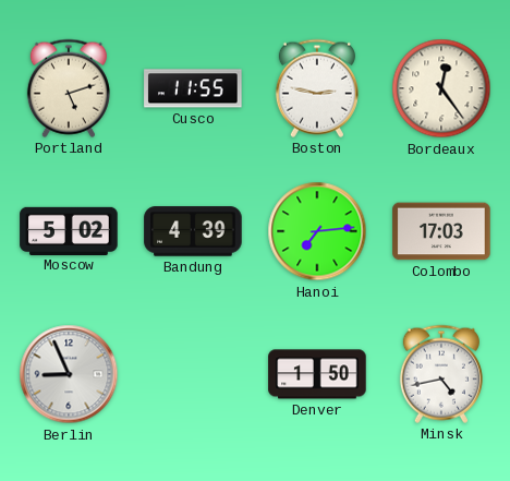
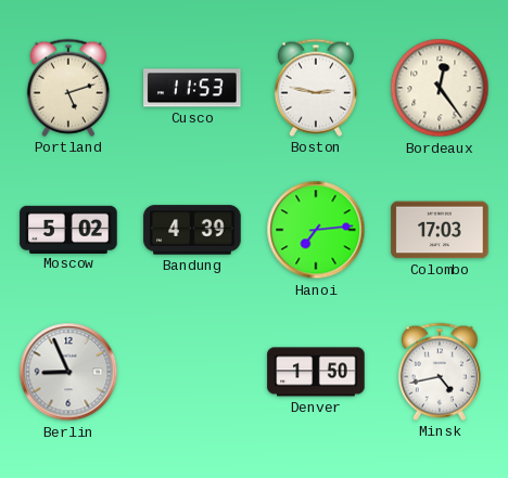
Cusco: 11:55 -> 11:53
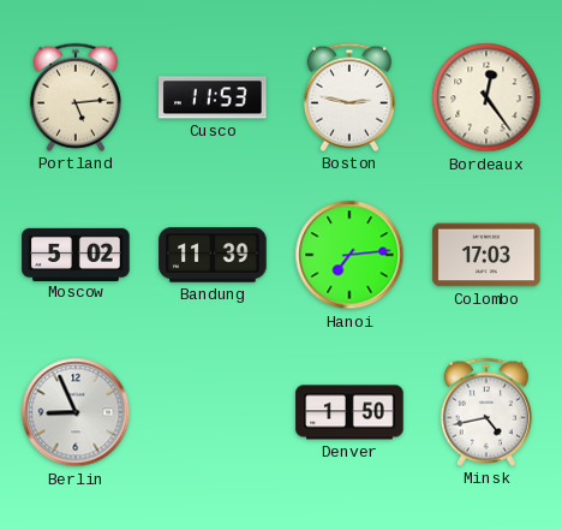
Portland: 5:12 -> 5:14
Bandung: 4:39 -> 11:39
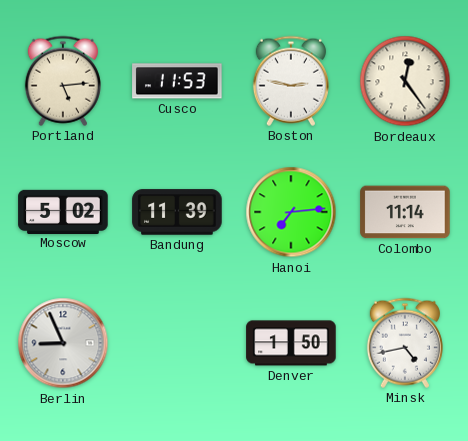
Colombo: 17:03 -> 11:14
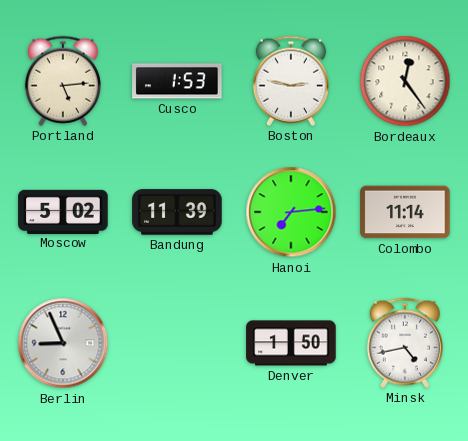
Cusco: 11:53 -> 1:53
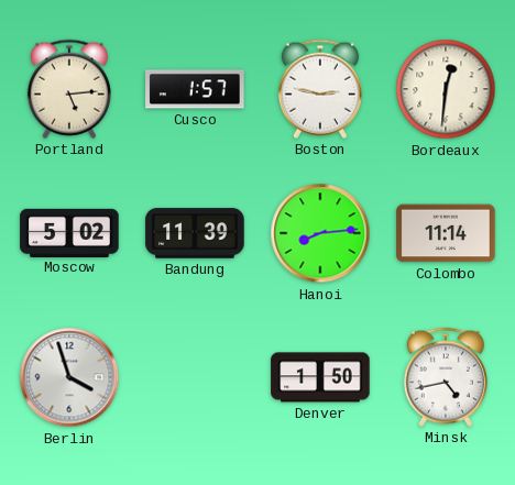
Cusco: 1:53 -> 1:57
Bordeaux: 12:24 -> 12:31
Hanoi: 7:14 -> 8:14
Berlin: 8:56 -> 3:57
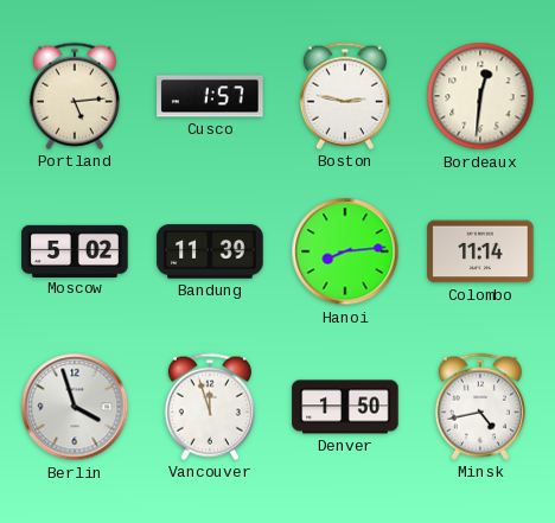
Vancouver: none -> 11:57
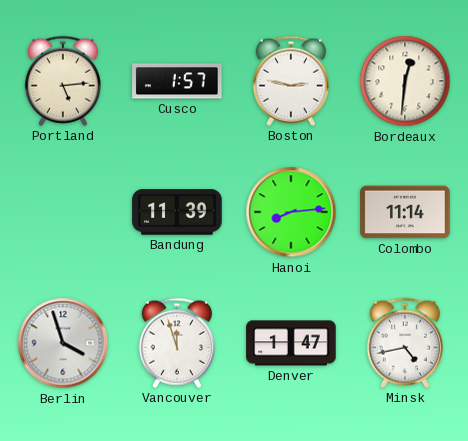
Moscow: 5:02 -> none
Denver: 1:50 -> 1:47
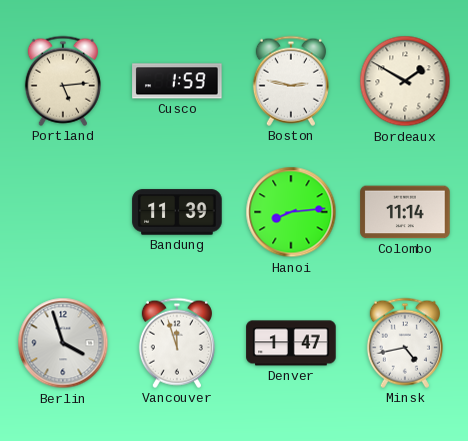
Cusco: 1:57 -> 1:59
Bordeaux: 12:31 -> 1:50
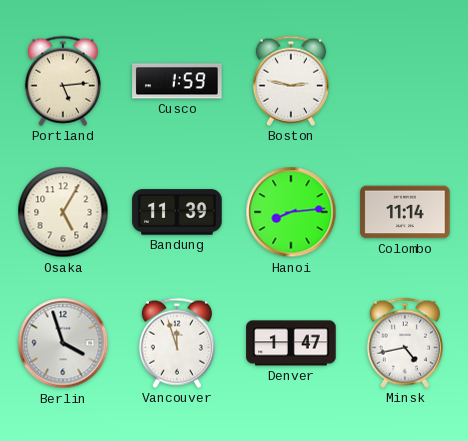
Bordeaux: 1:50 -> none
Osaka: none -> 5:05
